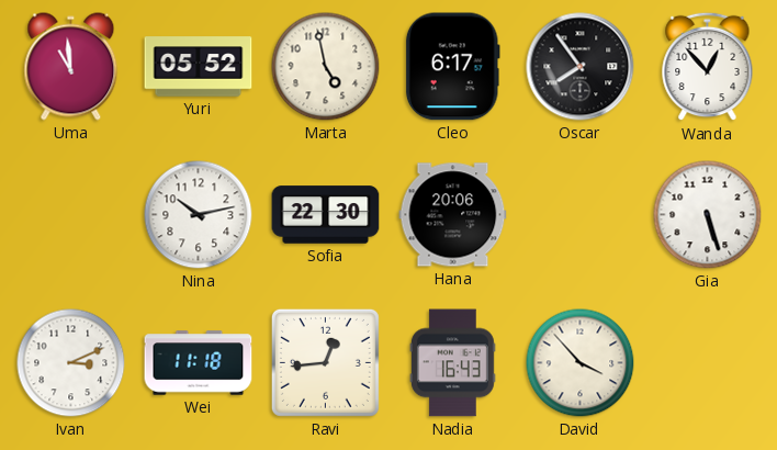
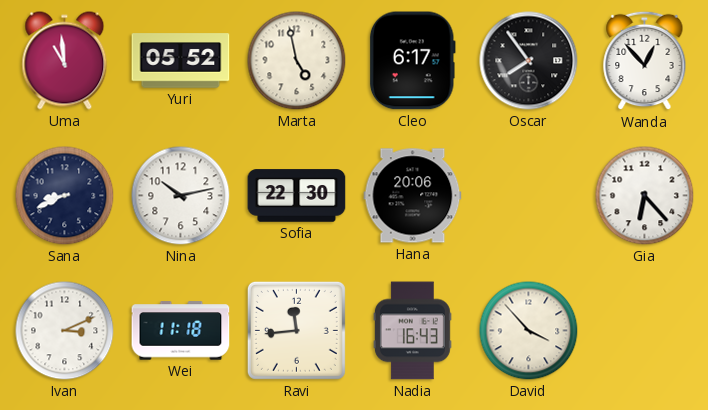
Sana: none -> 8:41
Gia: 5:27 -> 6:23
Ravi: 12:44 -> 11:44
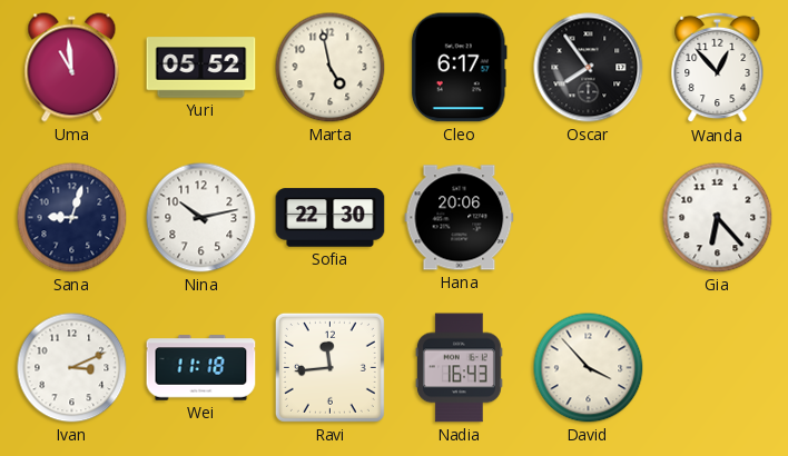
Sana: 8:41 -> 9:03
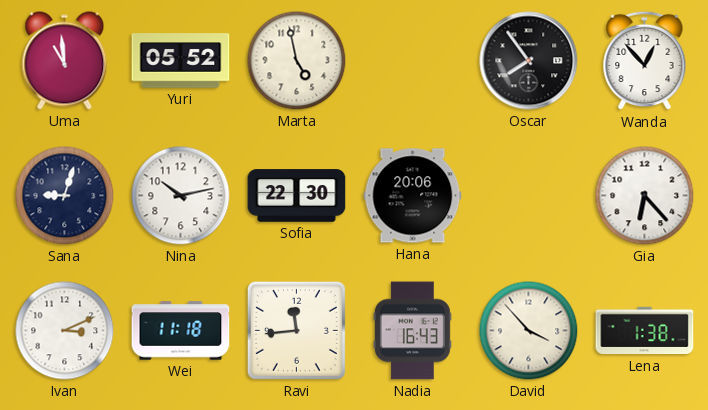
Cleo: 6:17 -> none
Lena: none -> 1:38
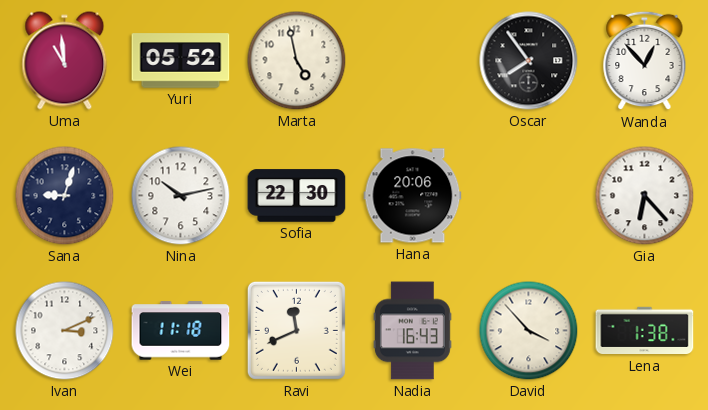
Ravi: 11:44 -> 11:41
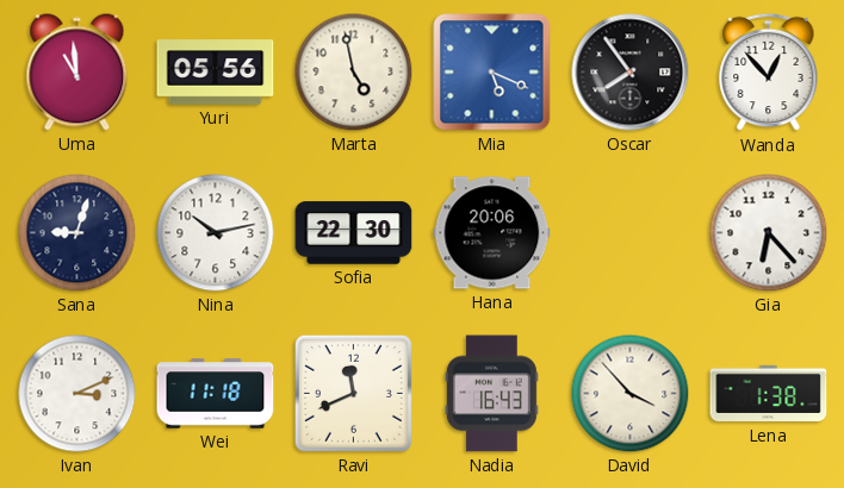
Yuri: 05:52 -> 05:56
Mia: none -> 5:19
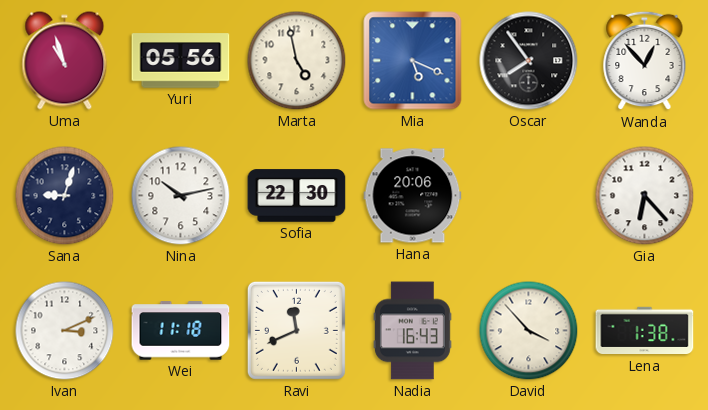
Uma: 10:59 -> 10:57
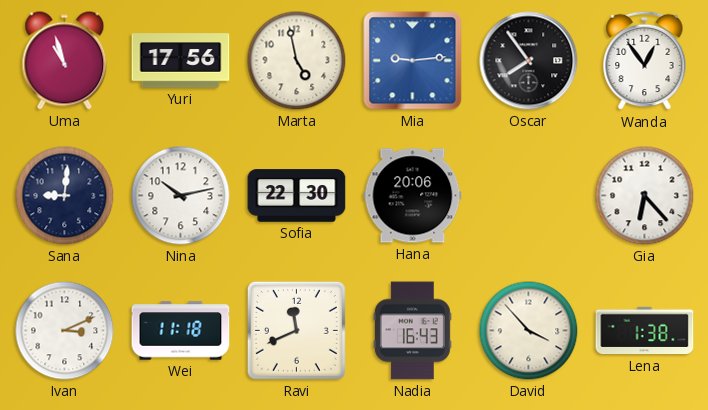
Yuri: 05:56 -> 17:56
Mia: 5:19 -> 9:14
Wanda: 12:53 -> 12:54
Sana: 9:03 -> 9:01
